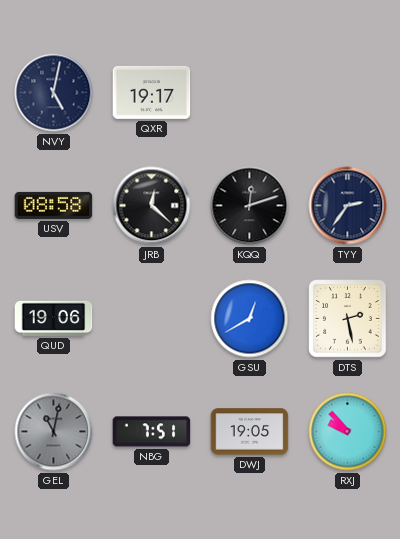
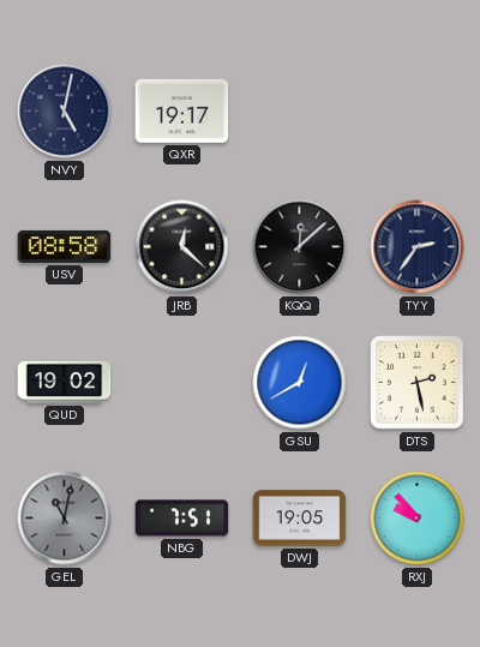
KQQ: 12:12 -> 12:08
QUD: 19:06 -> 19:02
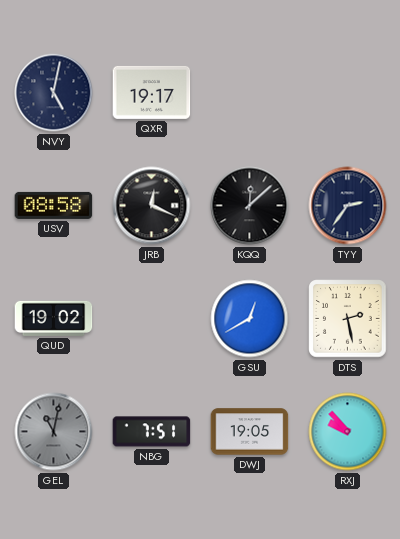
JRB: 12:22 -> 12:19
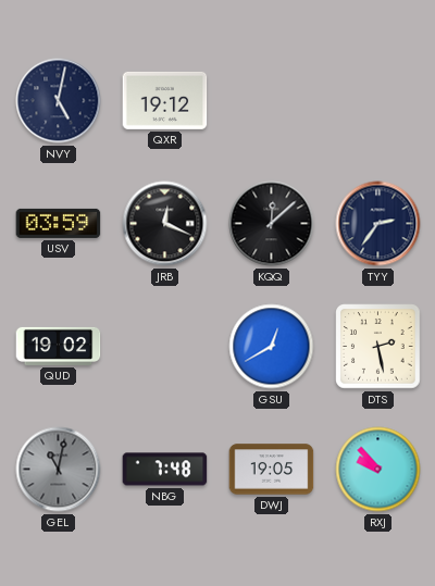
QXR: 19:17 -> 19:12
USV: 08:58 -> 03:59
NBG: 7:51 -> 7:48
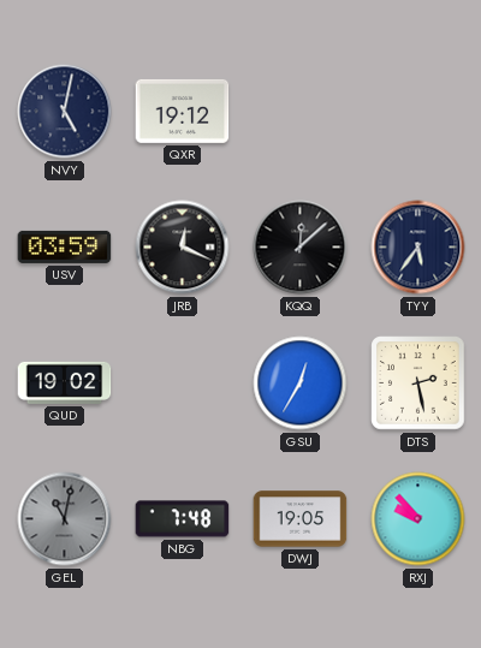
TYY: 2:36 -> 5:36
GSU: 12:40 -> 12:35
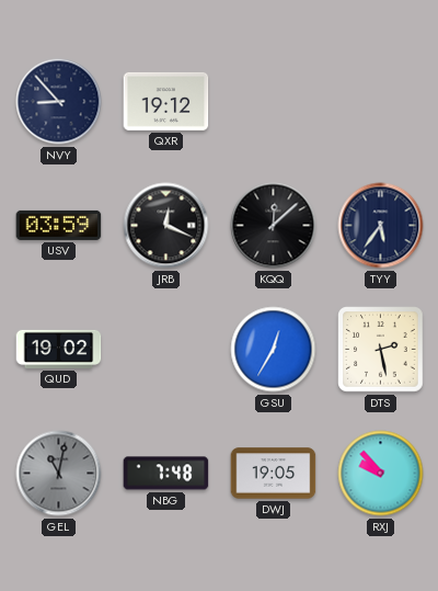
NVY: 5:02 -> 8:53
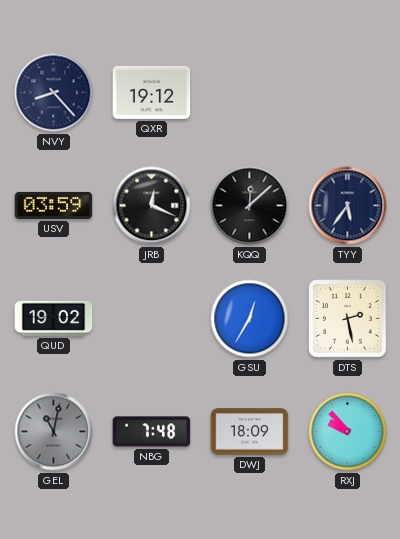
NVY: 8:53 -> 8:23
DWJ: 19:05 -> 18:09
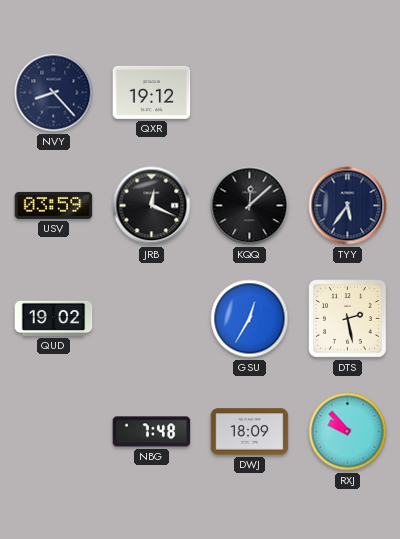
GEL: 11:02 -> none
